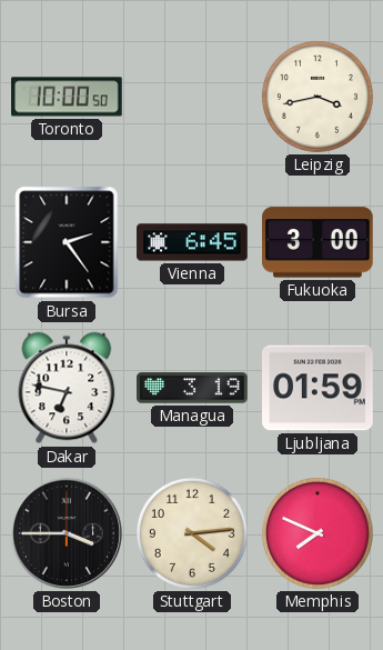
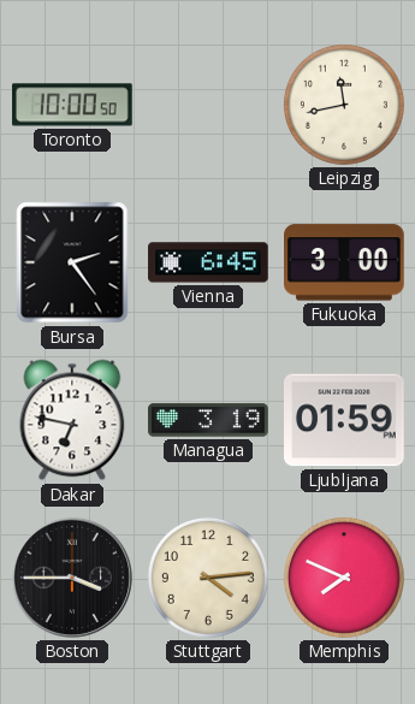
Leipzig: 3:43 -> 11:43
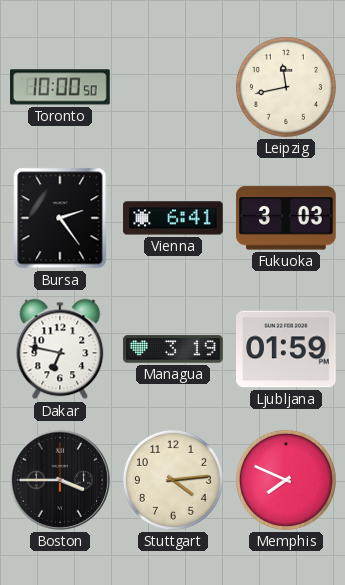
Vienna: 6:45 -> 6:41
Fukuoka: 3:00 -> 3:03
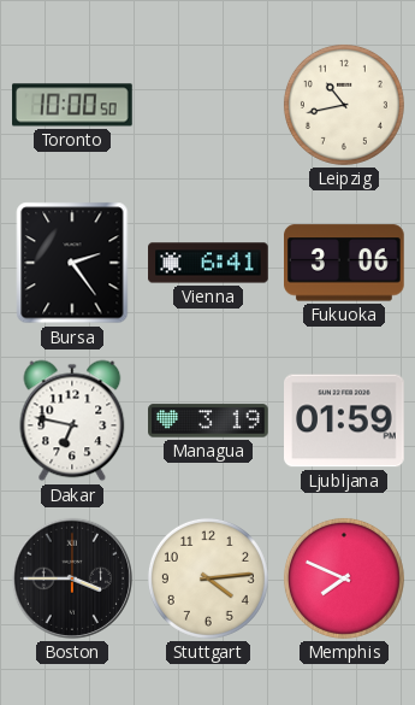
Leipzig: 11:43 -> 10:43
Fukuoka: 3:03 -> 3:06
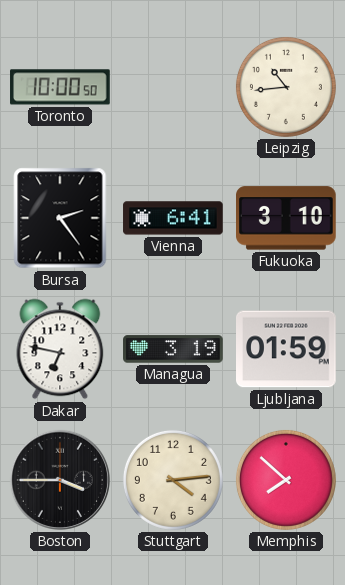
Leipzig: 10:43 -> 10:44
Fukuoka: 3:06 -> 3:10
Memphis: 7:49 -> 7:52
